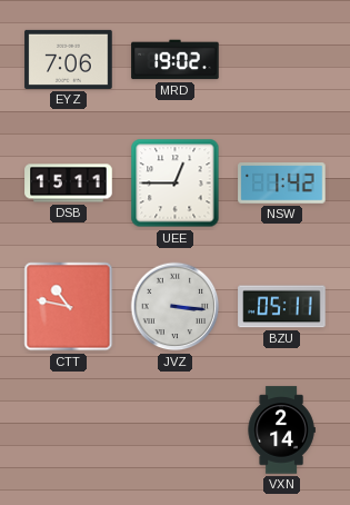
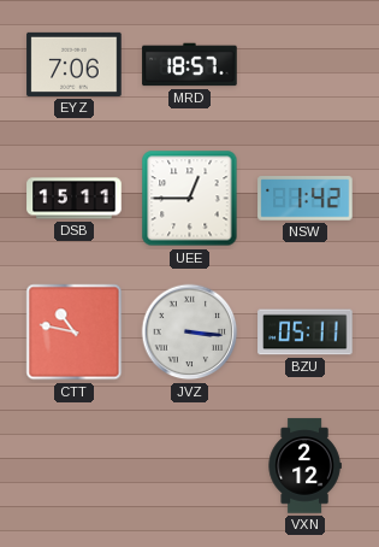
MRD: 19:02 -> 18:57
VXN: 2:14 -> 2:12
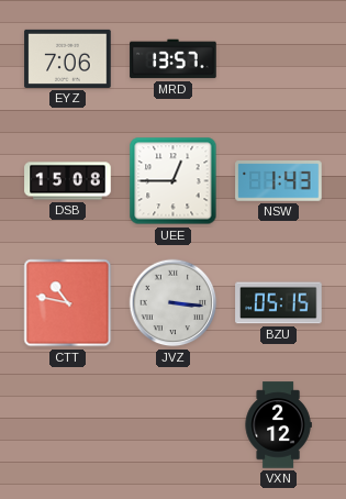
MRD: 18:57 -> 13:57
DSB: 15:11 -> 15:08
NSW: 1:42 -> 1:43
BZU: 05:11 -> 05:15
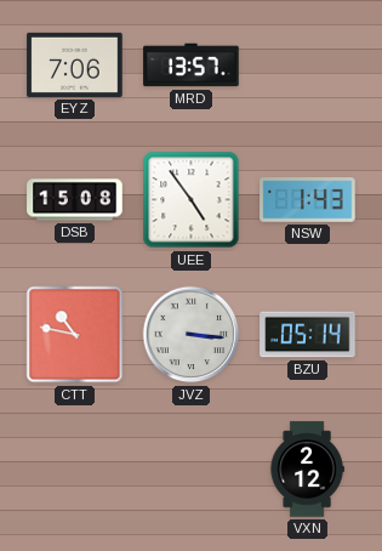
UEE: 12:45 -> 4:54
BZU: 05:15 -> 05:14
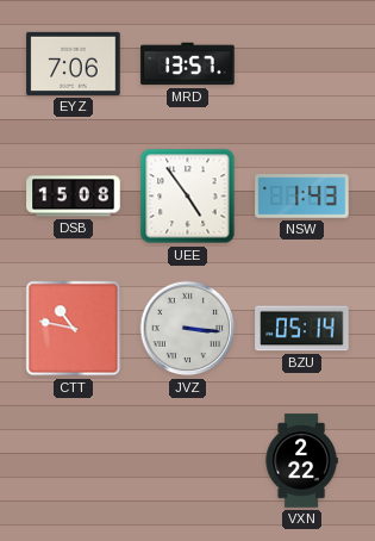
VXN: 2:12 -> 2:22
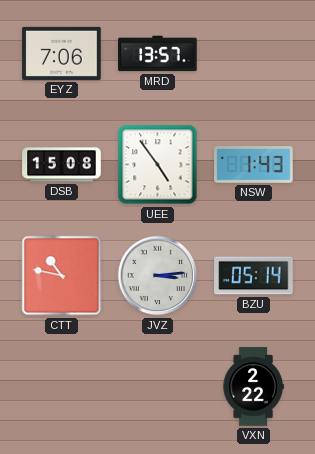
JVZ: 3:16 -> 3:14
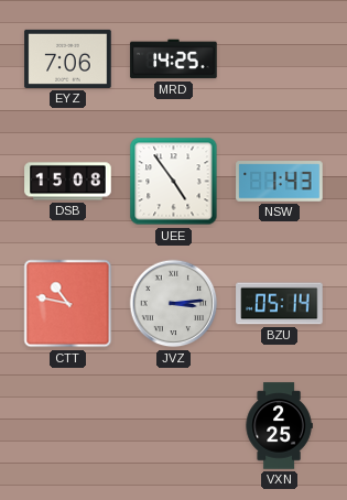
MRD: 13:57 -> 14:25
VXN: 2:22 -> 2:25
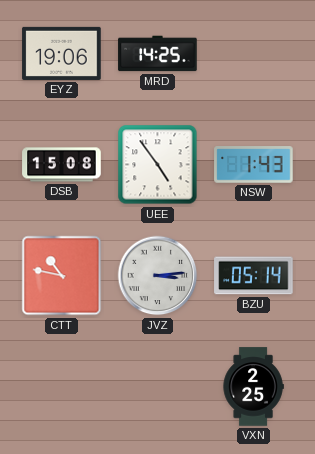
EYZ: 7:06 -> 19:06
